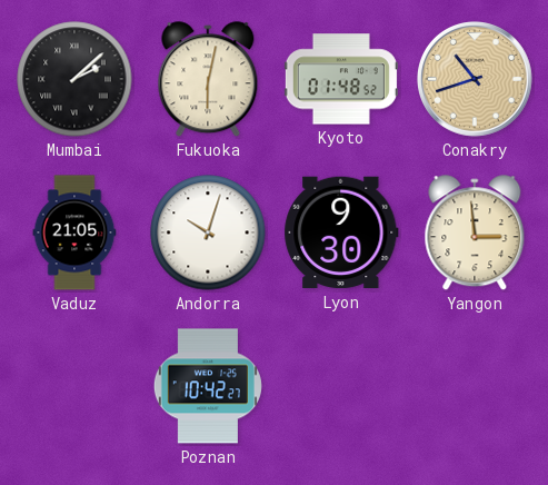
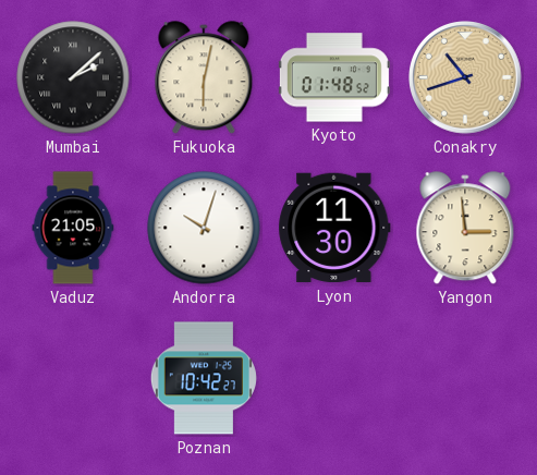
Lyon: 9:30 -> 11:30
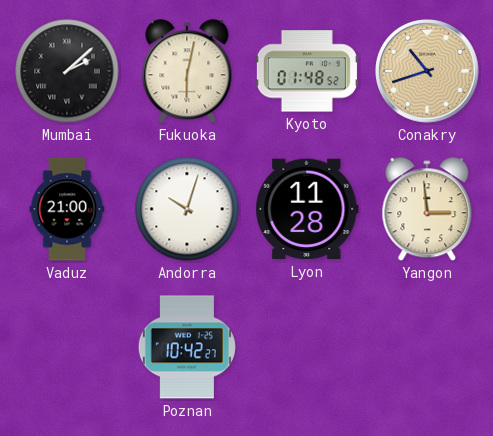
Vaduz: 21:05 -> 21:00
Lyon: 11:30 -> 11:28
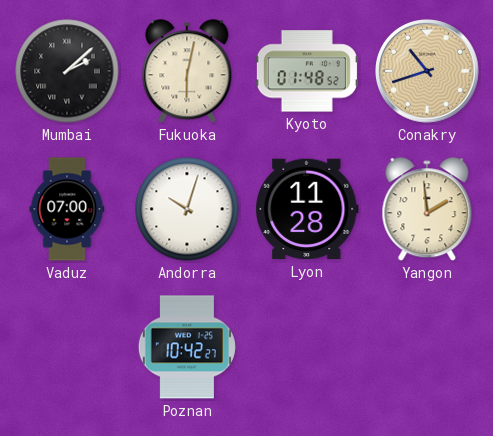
Vaduz: 21:00 -> 07:00
Yangon: 2:59 -> 1:59
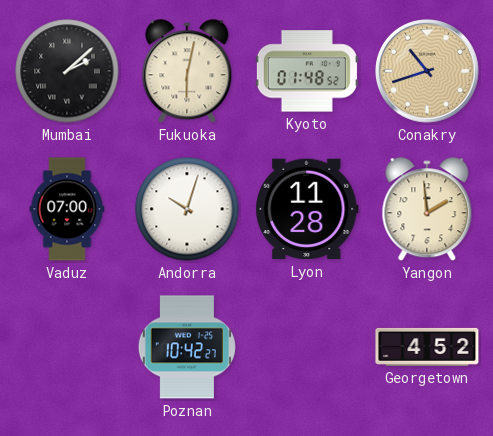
Georgetown: none -> 4:52
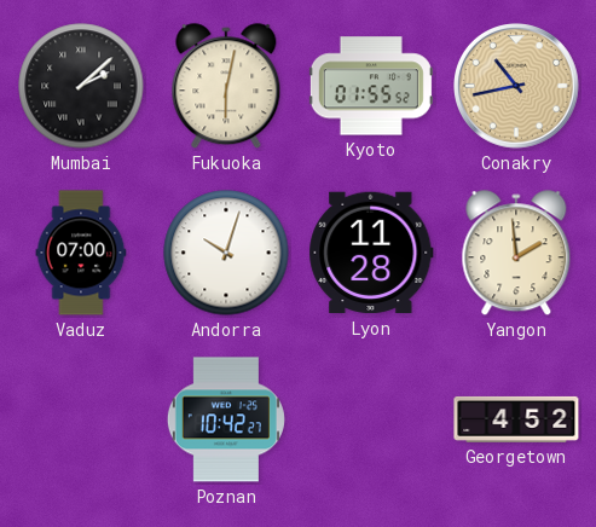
Kyoto: 01:48 -> 01:55
Conakry: 10:42 -> 10:43
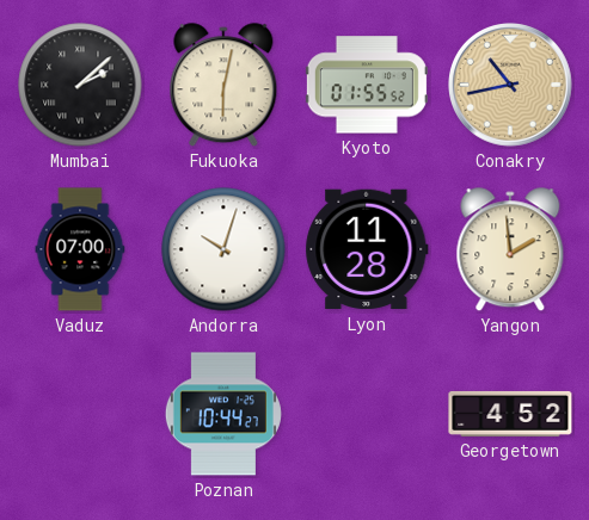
Poznan: 10:42 -> 10:44
